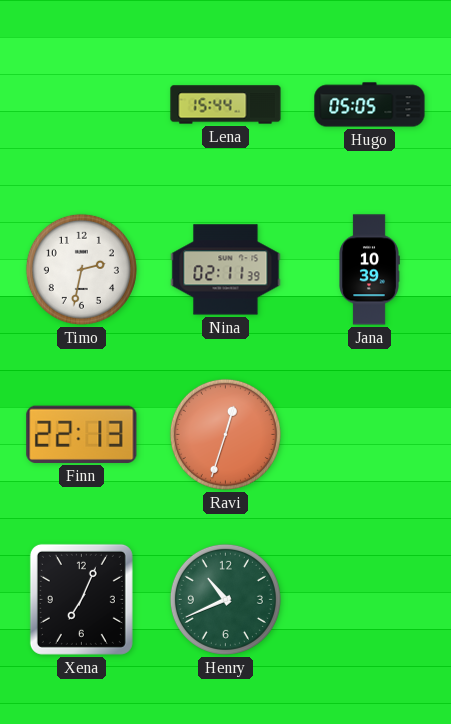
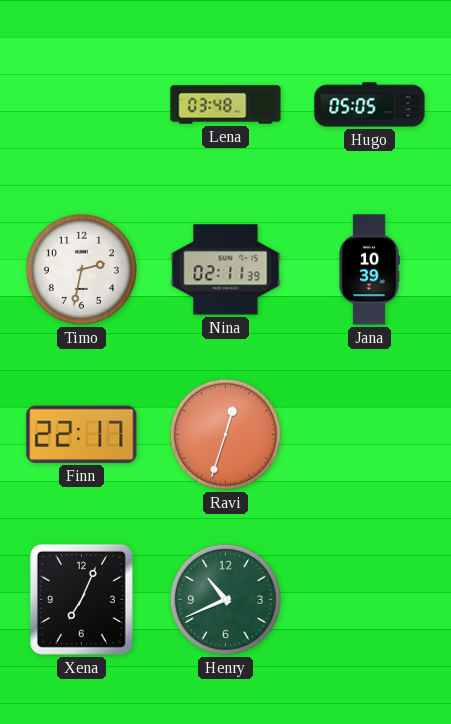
Lena: 15:44 -> 03:48
Finn: 22:13 -> 22:17
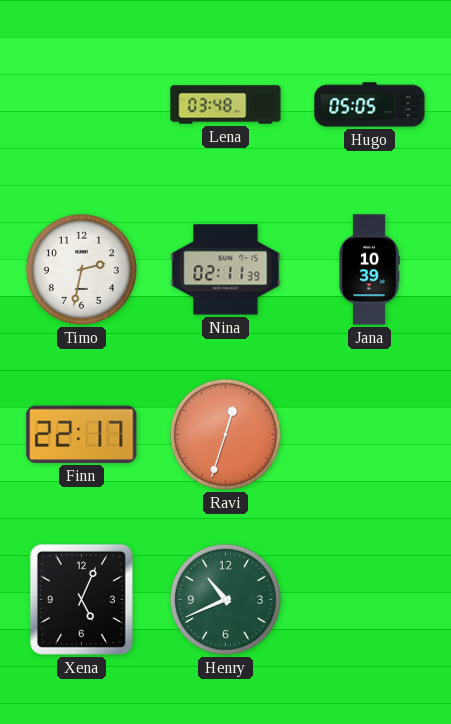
Xena: 7:04 -> 5:04
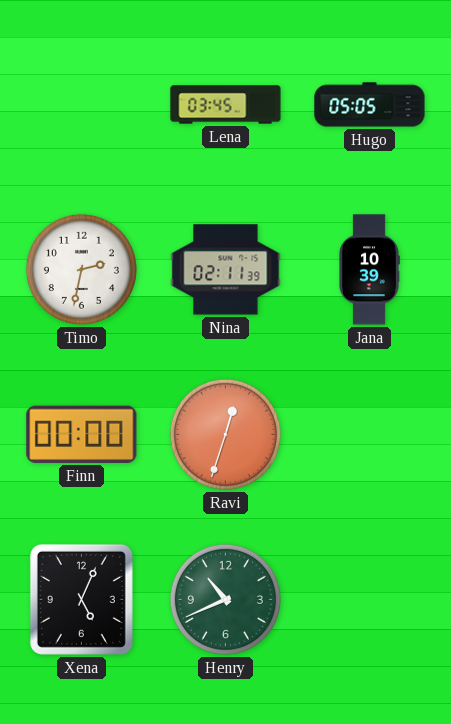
Lena: 03:48 -> 03:45
Finn: 22:17 -> 00:00
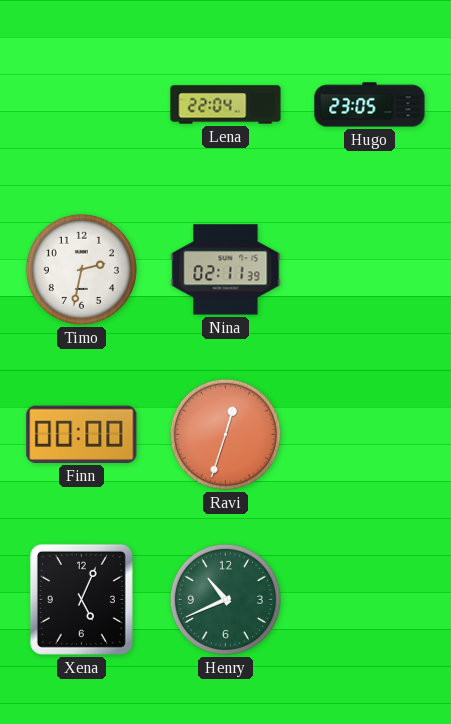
Lena: 03:45 -> 22:04
Hugo: 05:05 -> 23:05
Jana: 10:39 -> none
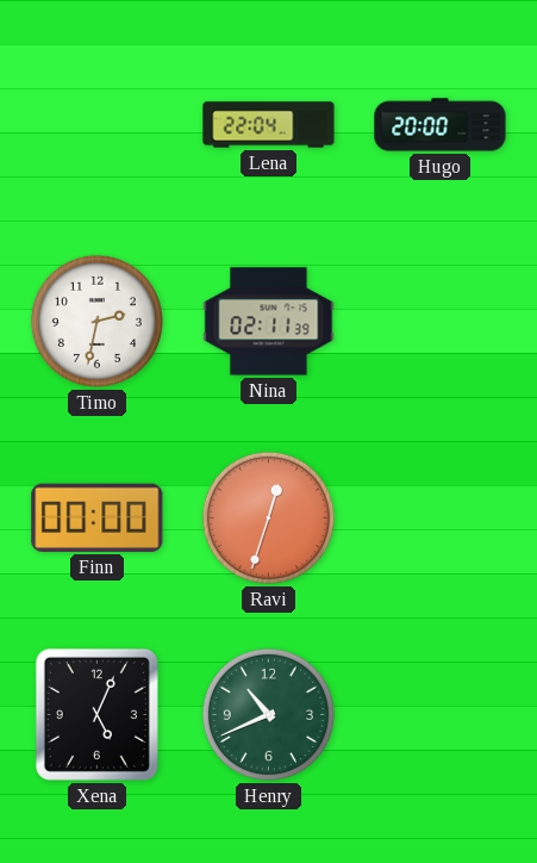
Hugo: 23:05 -> 20:00
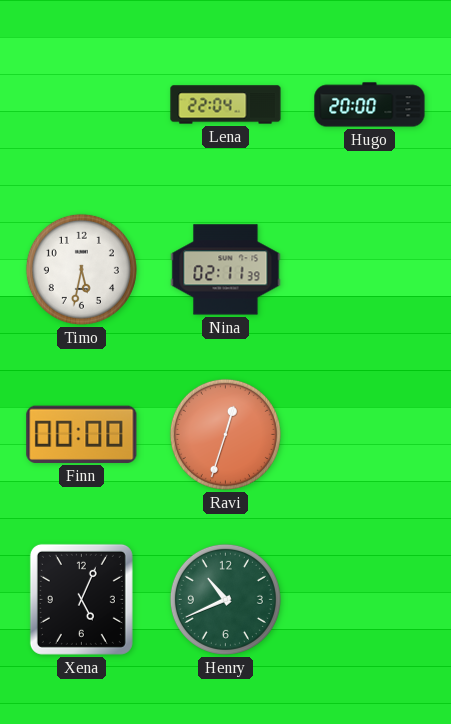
Timo: 2:32 -> 5:32
